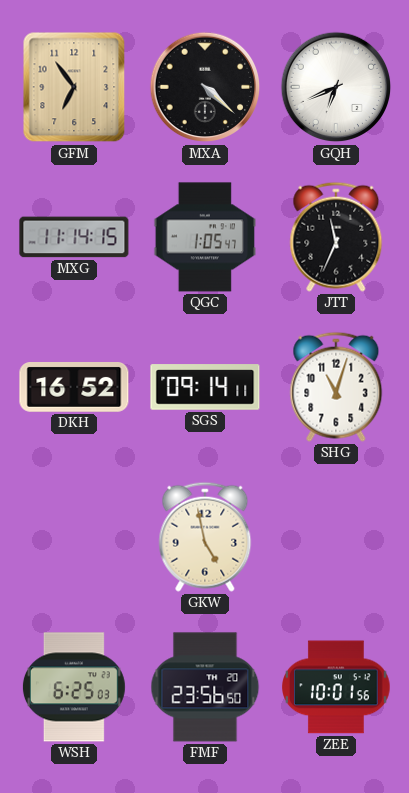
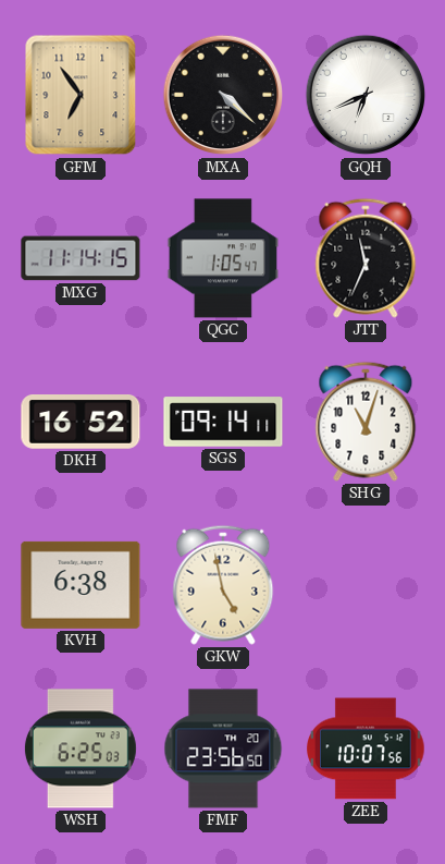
KVH: none -> 6:38
ZEE: 10:01 -> 10:07
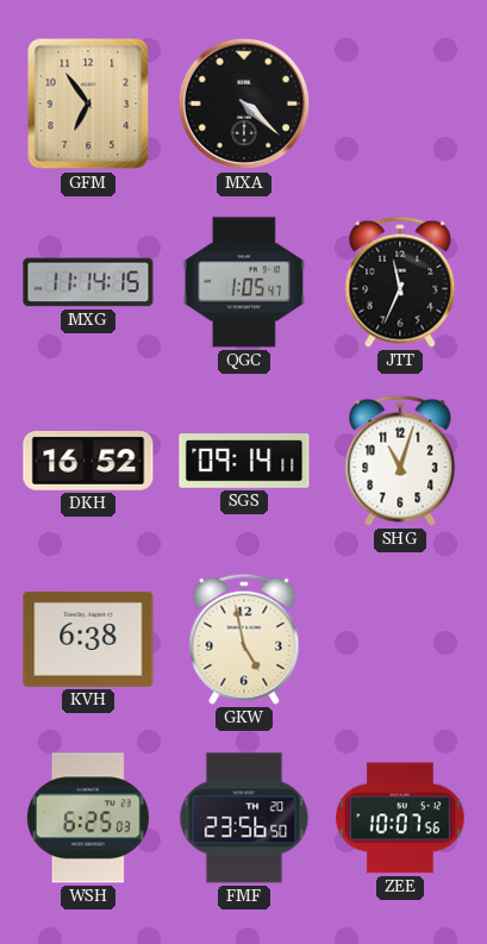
GQH: 6:41 -> none
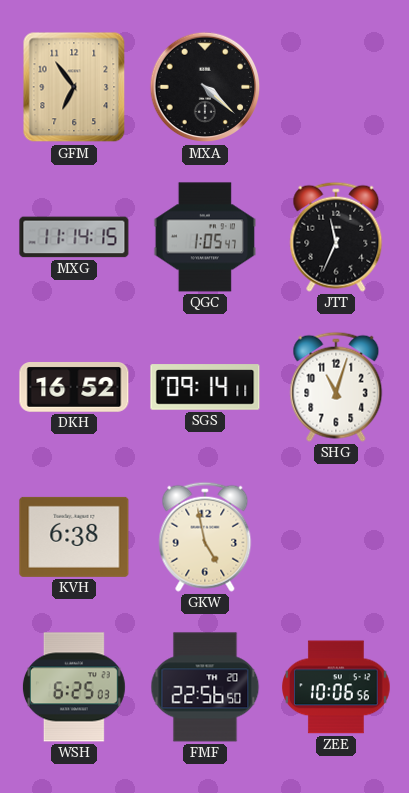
FMF: 23:56 -> 22:56
ZEE: 10:07 -> 10:06
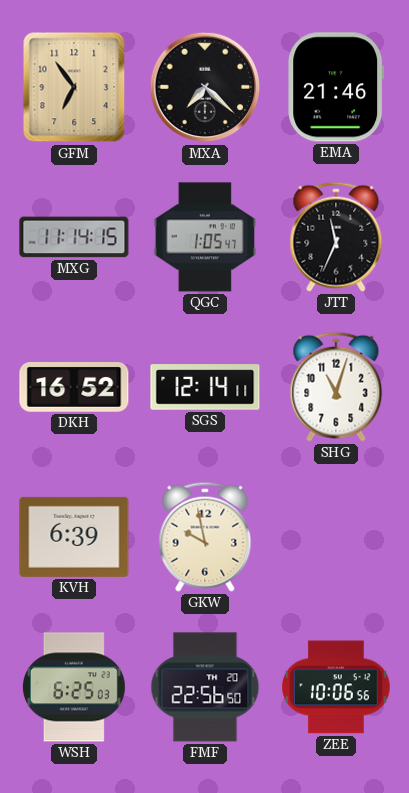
MXA: 4:22 -> 7:22
EMA: none -> 21:46
SGS: 09:14 -> 12:14
KVH: 6:38 -> 6:39
GKW: 4:58 -> 9:58
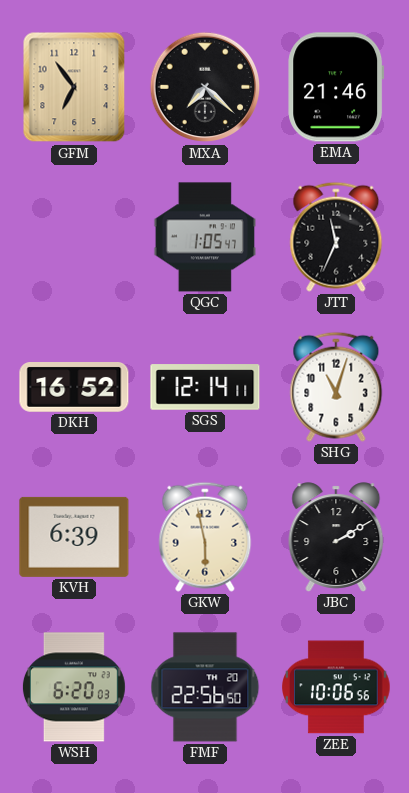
MXG: 11:14 -> none
GKW: 9:58 -> 5:58
JBC: none -> 2:10
WSH: 6:25 -> 6:20
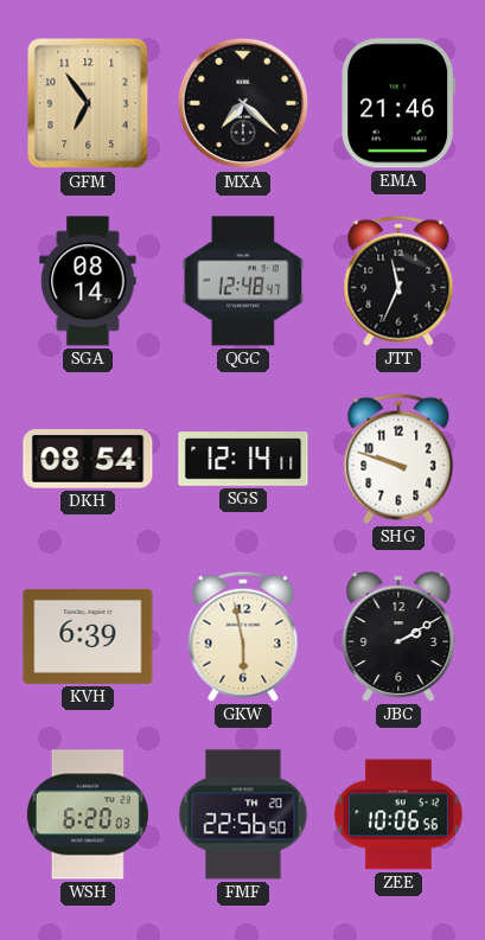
SGA: none -> 08:14
QGC: 1:05 -> 12:48
DKH: 16:52 -> 08:54
SHG: 11:03 -> 9:48
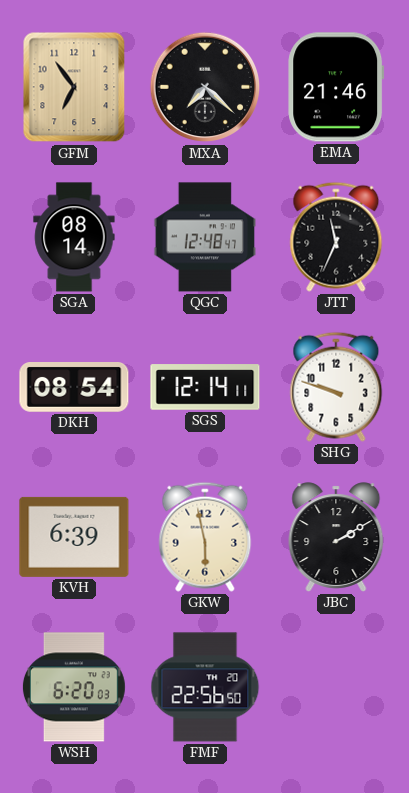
ZEE: 10:06 -> none
